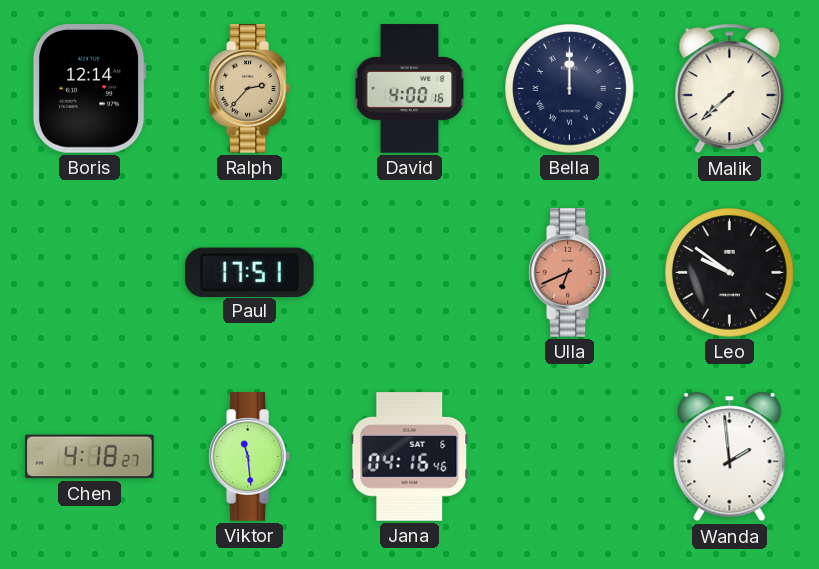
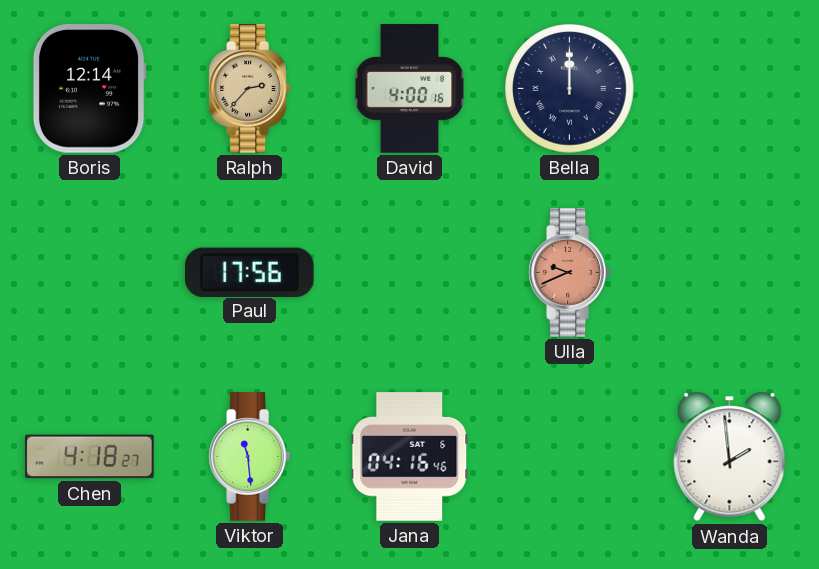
Malik: 7:38 -> none
Paul: 17:51 -> 17:56
Ulla: 6:41 -> 9:41
Leo: 9:51 -> none
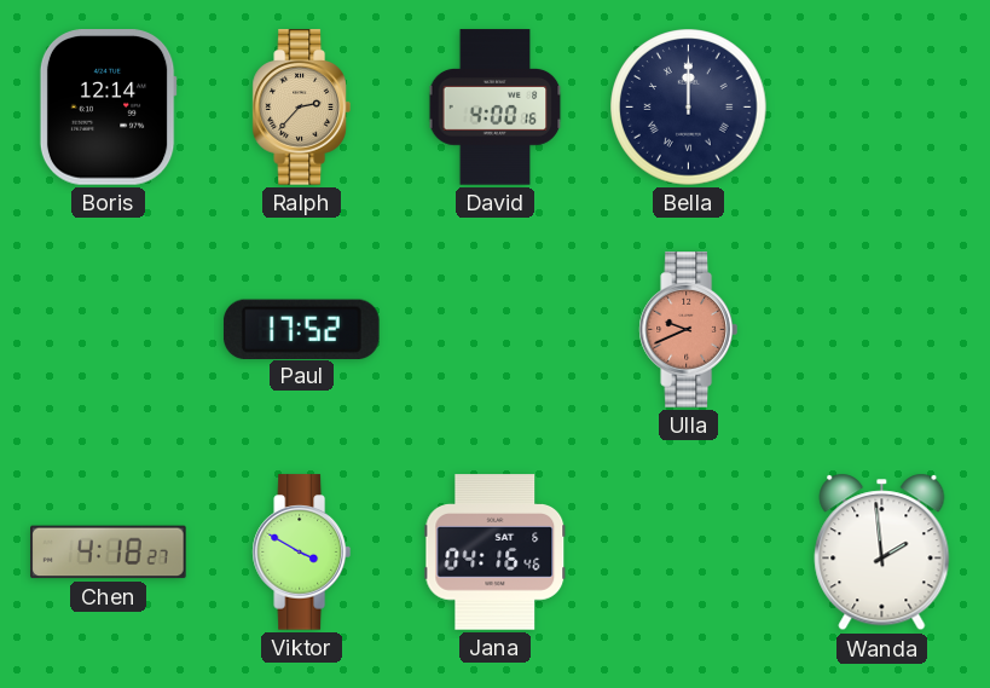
Paul: 17:56 -> 17:52
Viktor: 11:29 -> 3:50
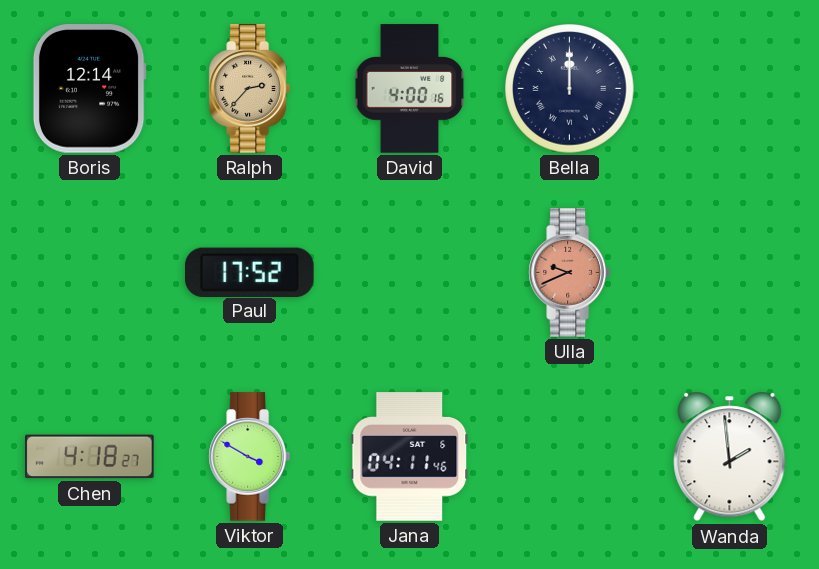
Jana: 04:16 -> 04:11
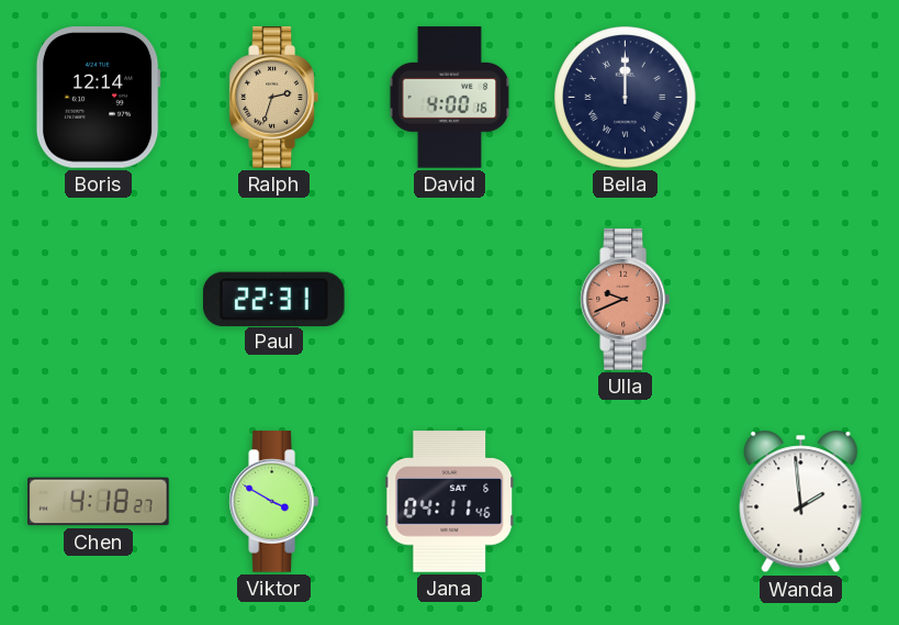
Ralph: 2:37 -> 2:33
Paul: 17:52 -> 22:31
